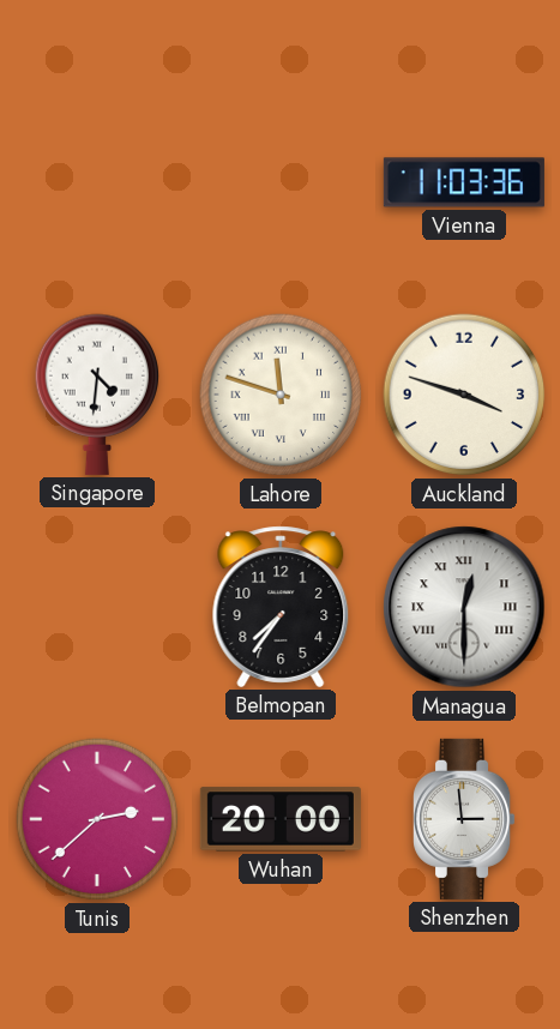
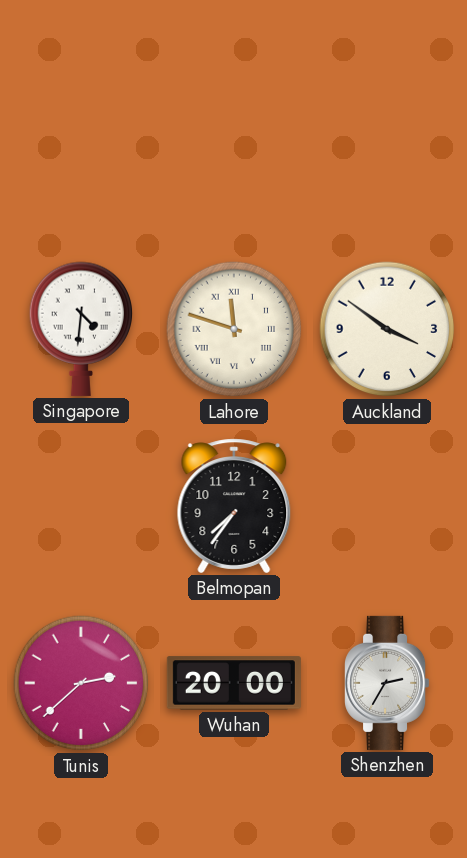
Vienna: 11:03 -> none
Auckland: 3:48 -> 3:51
Managua: 12:30 -> none
Shenzhen: 2:59 -> 2:35
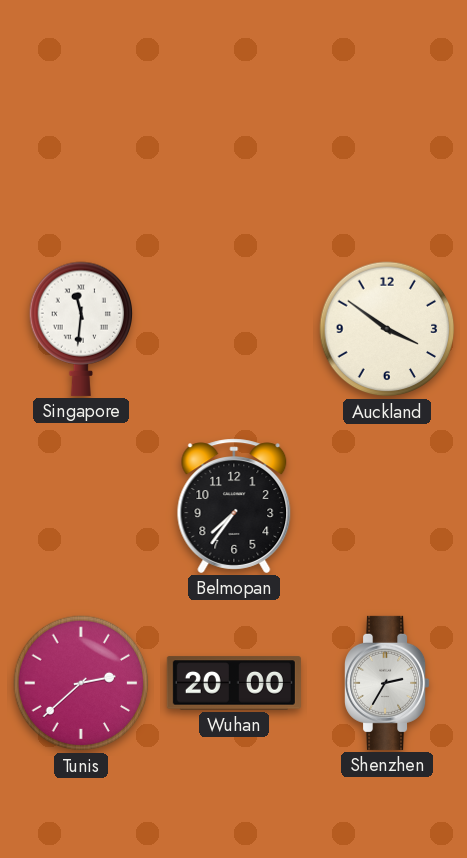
Singapore: 4:31 -> 11:31
Lahore: 11:48 -> none
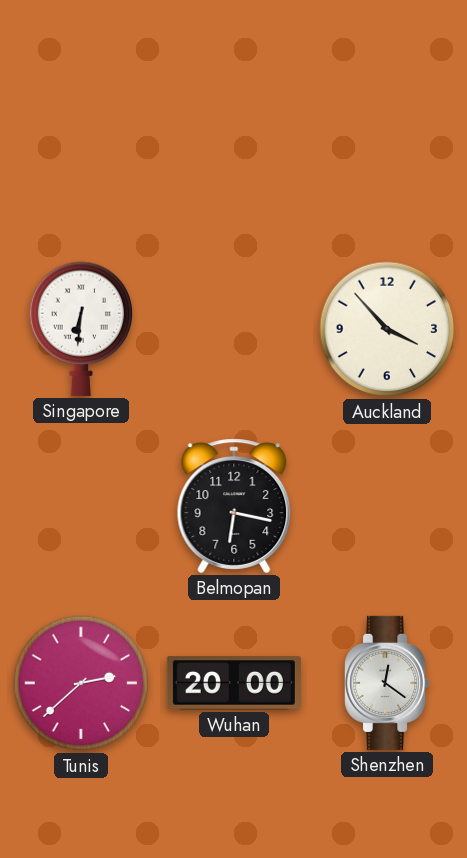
Singapore: 11:31 -> 6:31
Auckland: 3:51 -> 3:53
Belmopan: 7:36 -> 6:17
Shenzhen: 2:35 -> 12:21
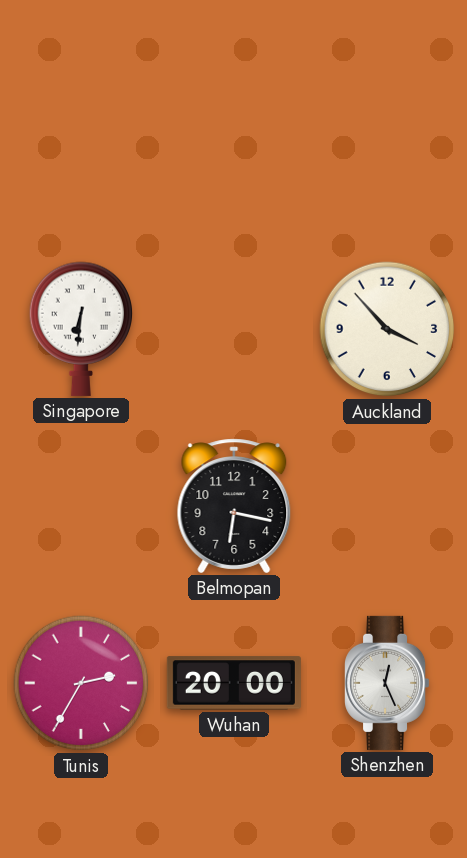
Tunis: 2:38 -> 2:35
Shenzhen: 12:21 -> 12:26
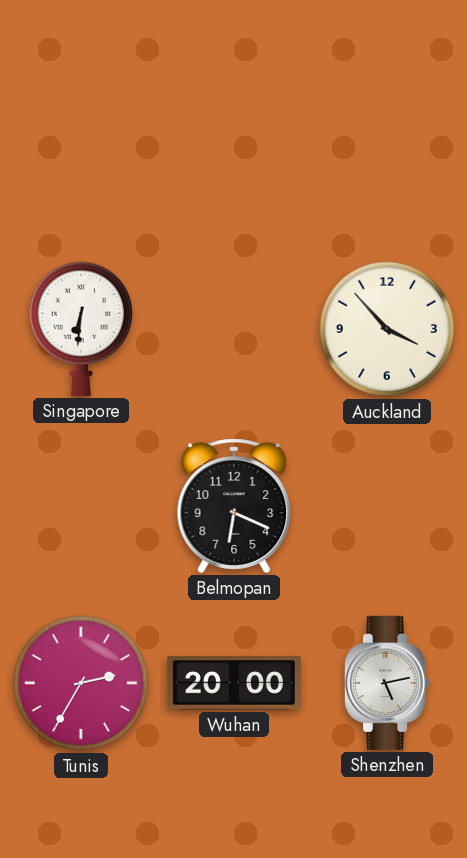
Belmopan: 6:17 -> 6:19
Shenzhen: 12:26 -> 5:13
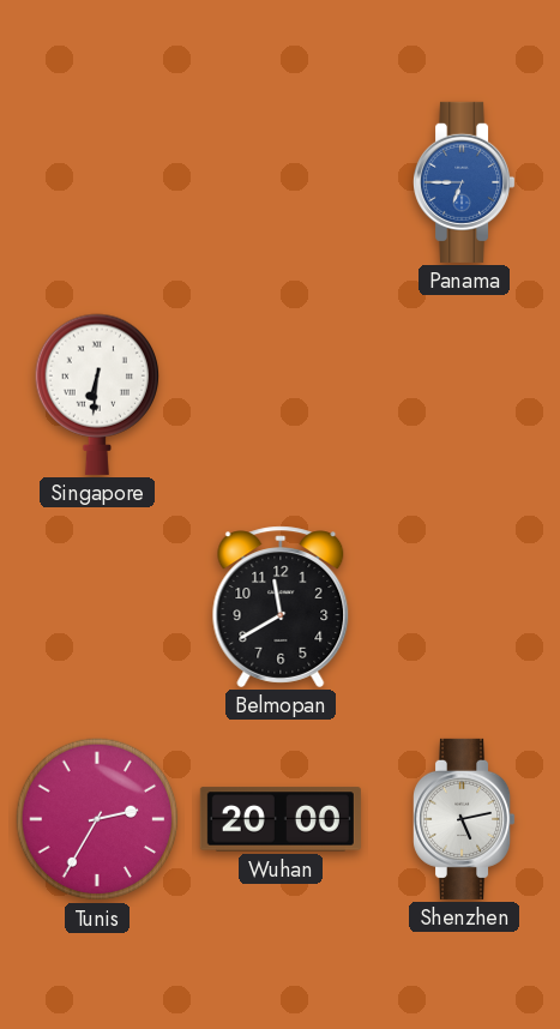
Panama: none -> 6:45
Auckland: 3:53 -> none
Belmopan: 6:19 -> 11:40
